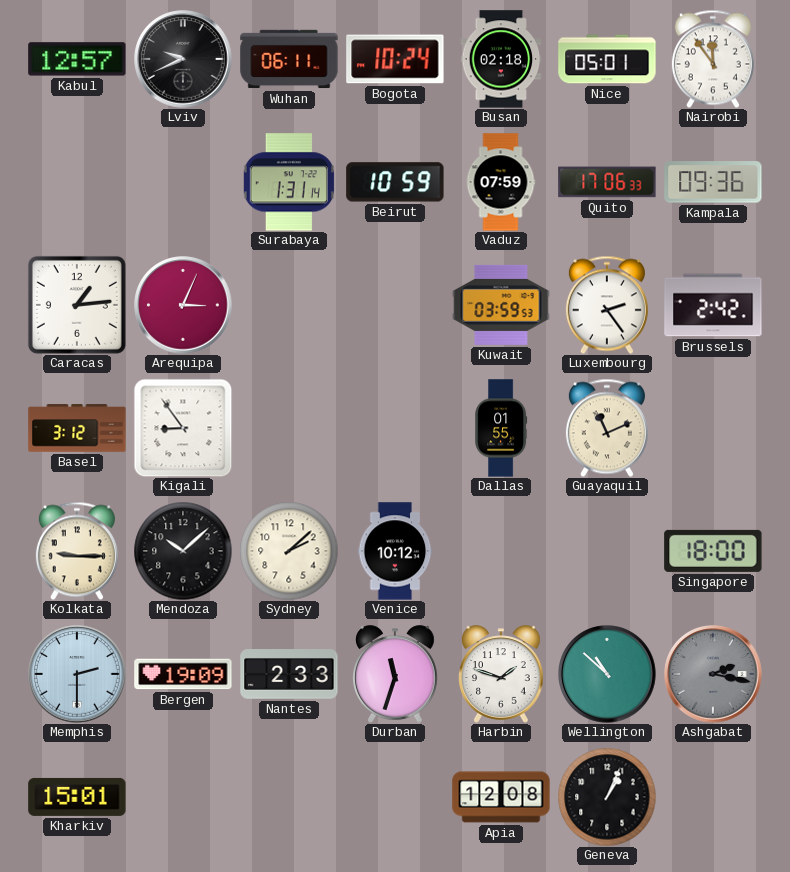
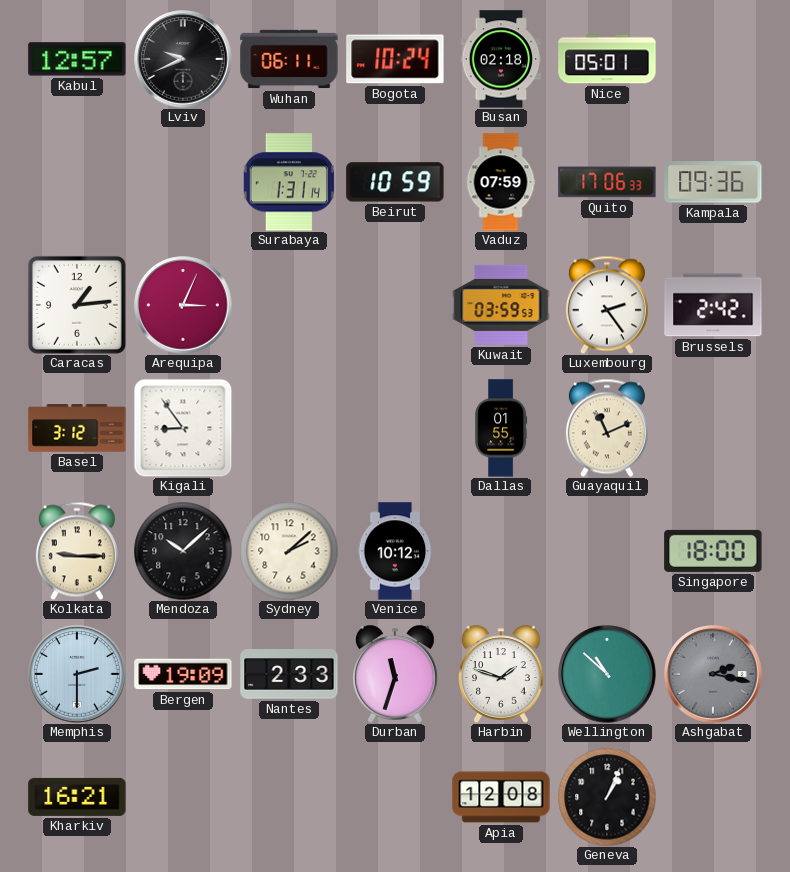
Nairobi: 11:54 -> none
Kharkiv: 15:01 -> 16:21
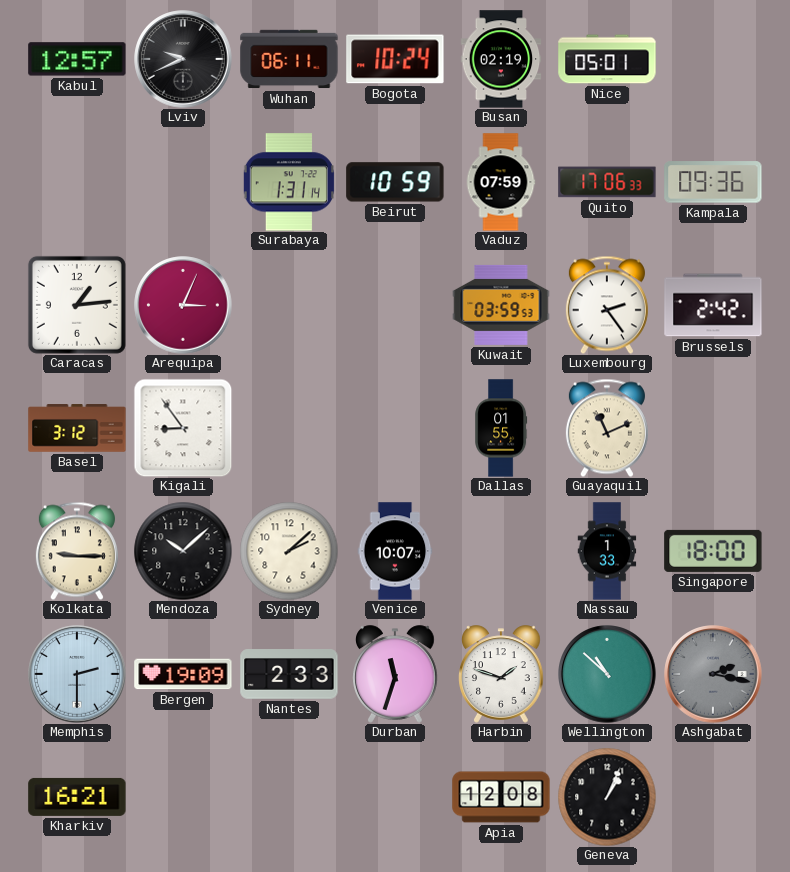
Busan: 02:18 -> 02:19
Venice: 10:12 -> 10:07
Nassau: none -> 1:33
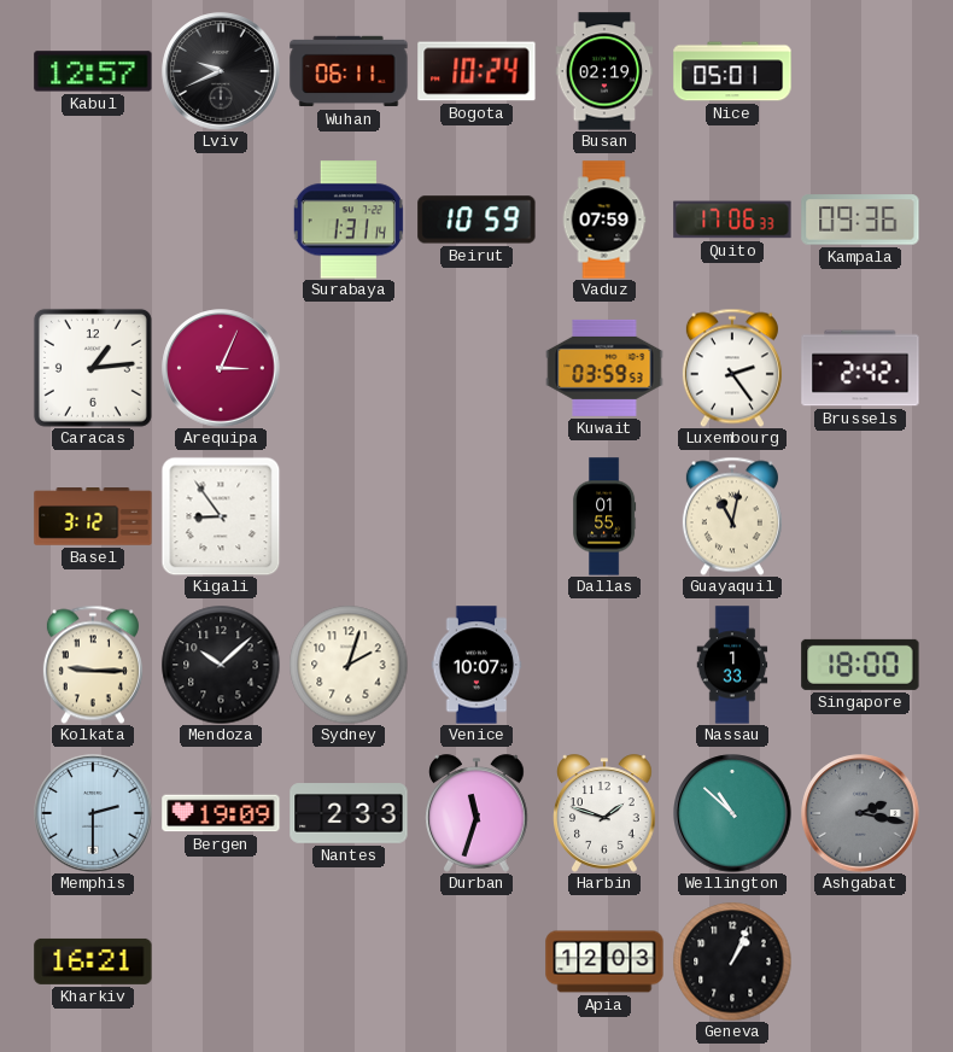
Guayaquil: 11:11 -> 11:02
Sydney: 2:08 -> 2:03
Apia: 12:08 -> 12:03
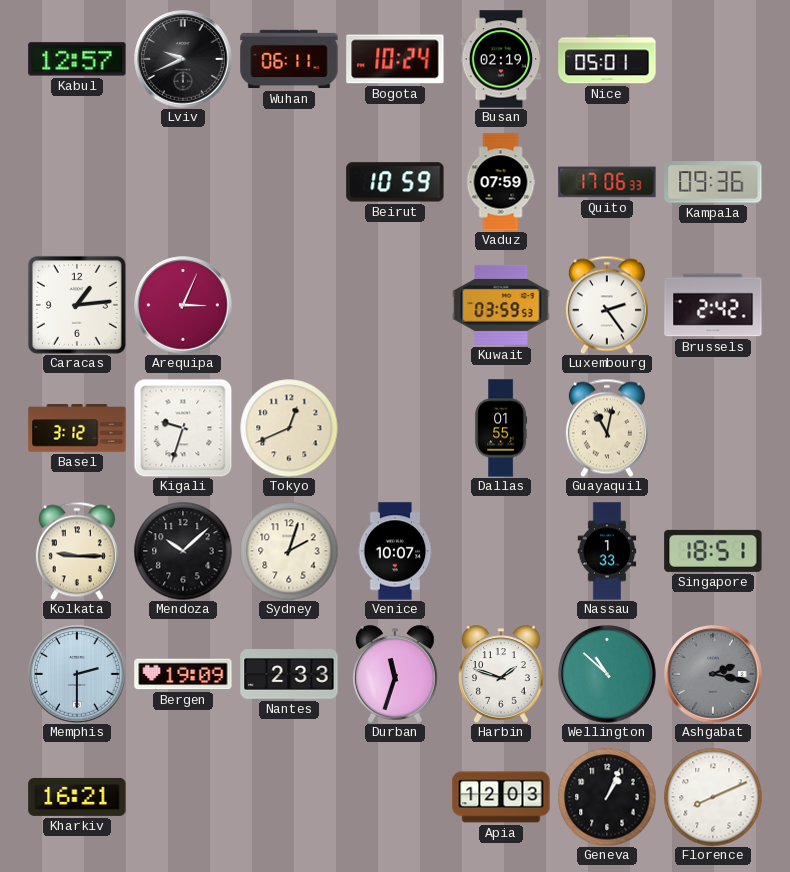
Surabaya: 1:31 -> none
Kigali: 8:54 -> 9:33
Tokyo: none -> 12:41
Singapore: 18:00 -> 18:51
Florence: none -> 8:11
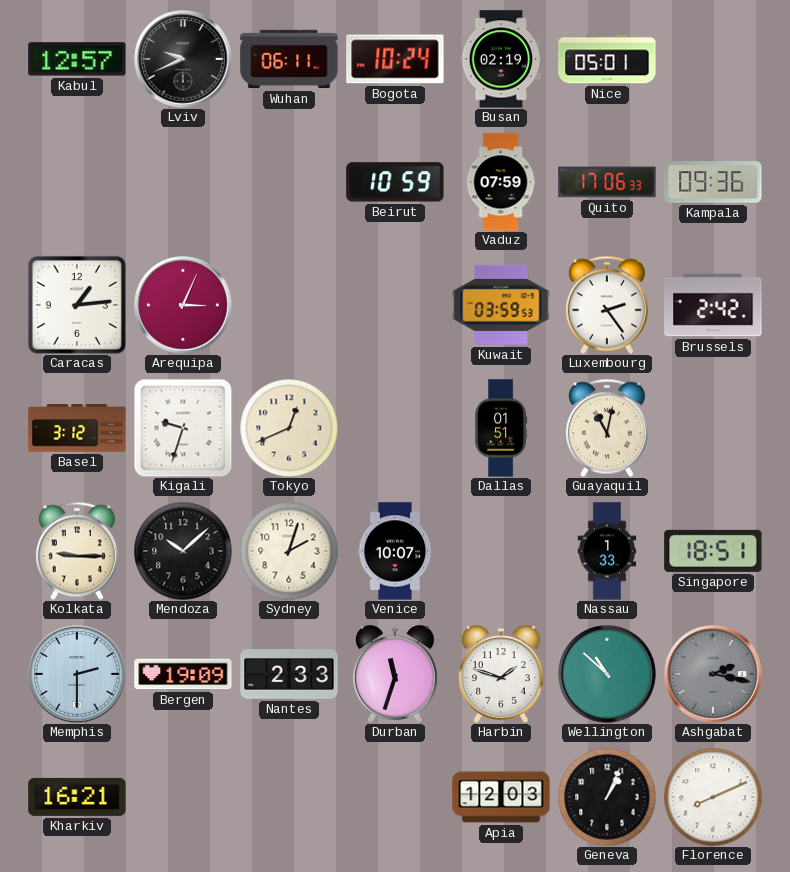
Dallas: 01:55 -> 01:51
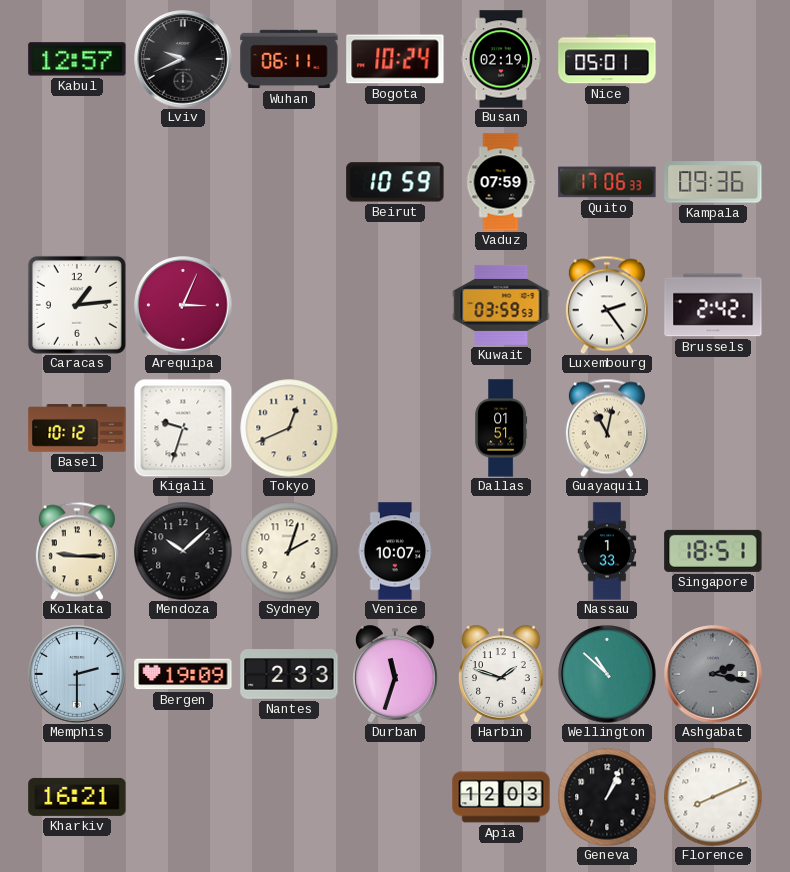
Basel: 3:12 -> 10:12
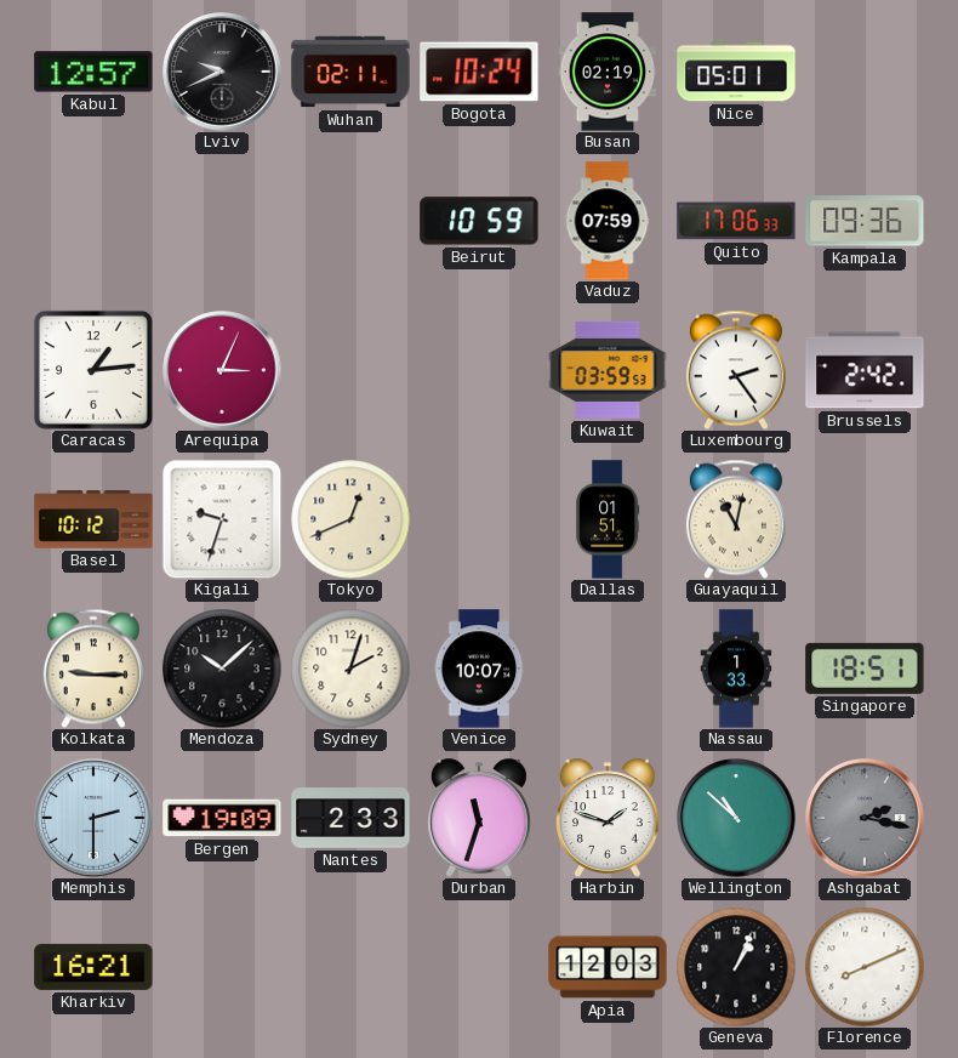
Wuhan: 06:11 -> 02:11
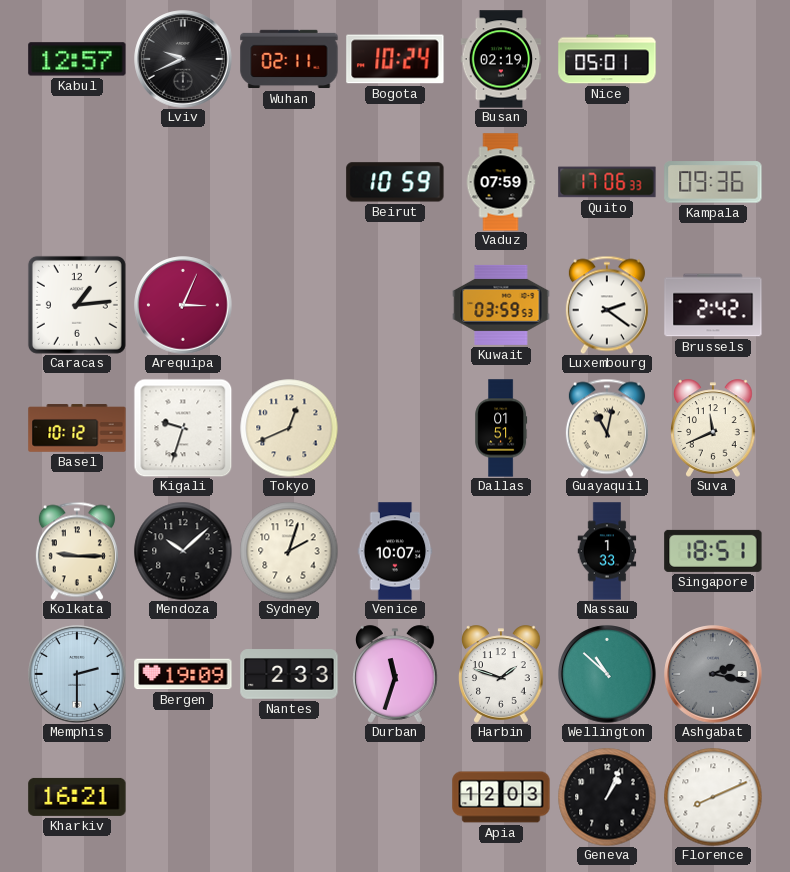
Luxembourg: 2:24 -> 2:21
Suva: none -> 11:41
